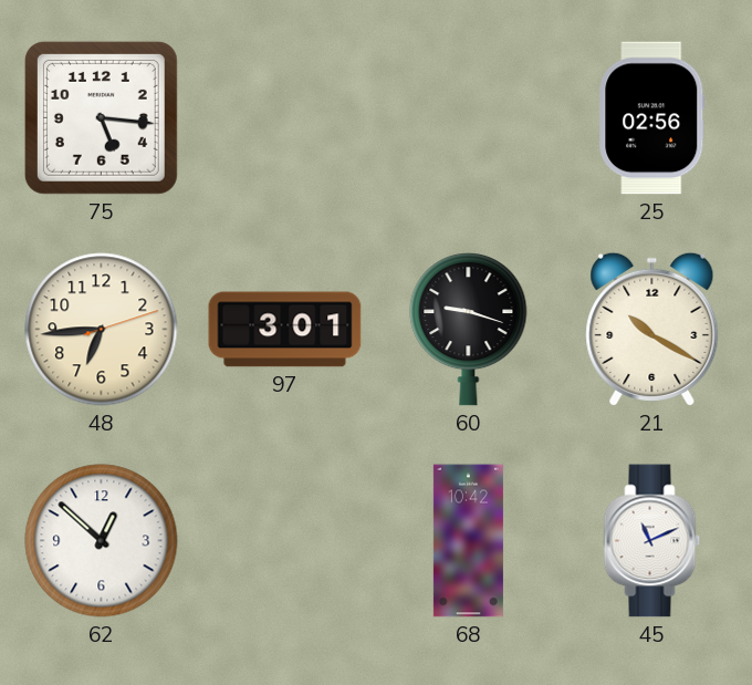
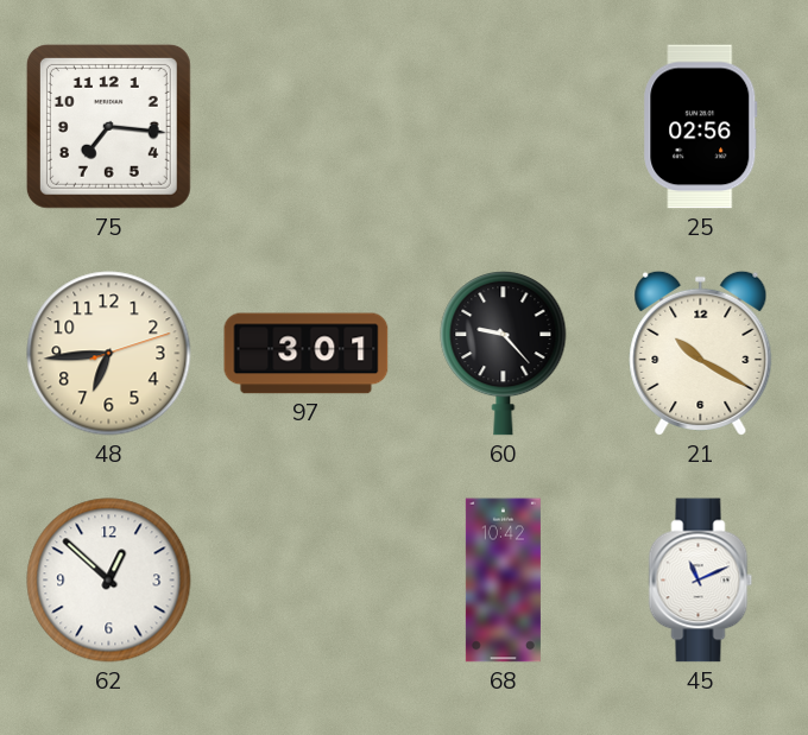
75: 5:16 -> 7:16
60: 9:18 -> 9:23
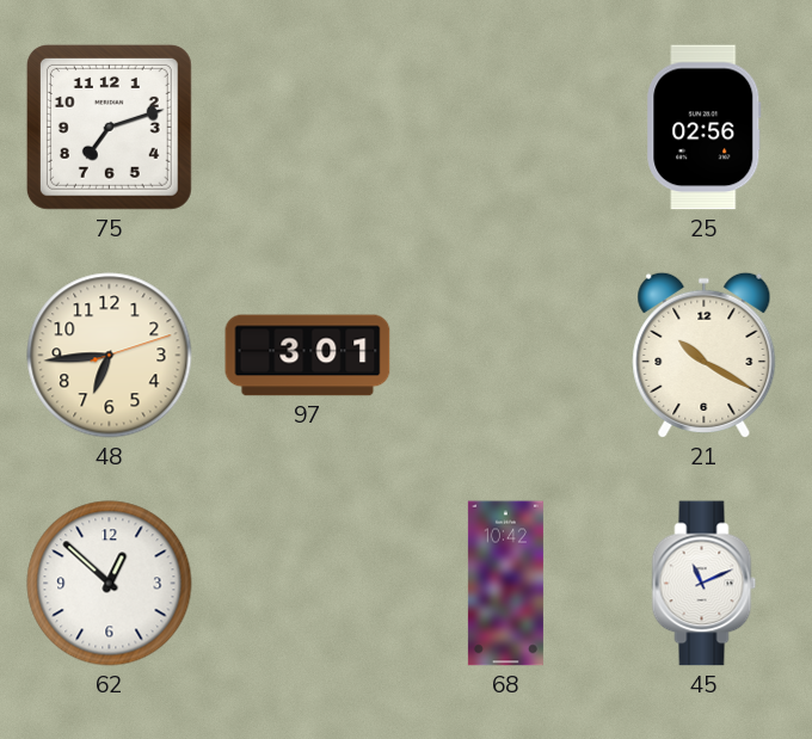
75: 7:16 -> 7:12
60: 9:23 -> none
